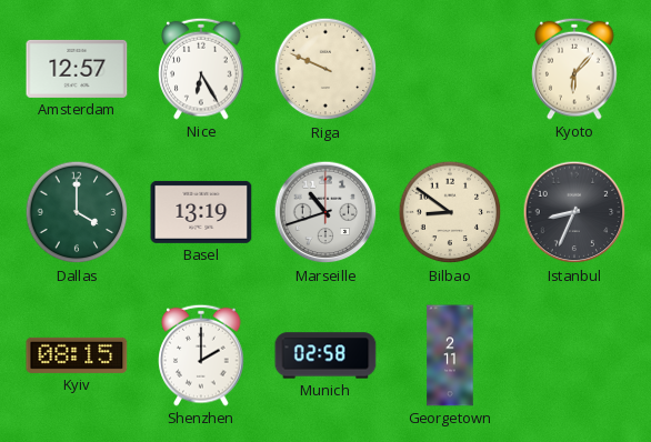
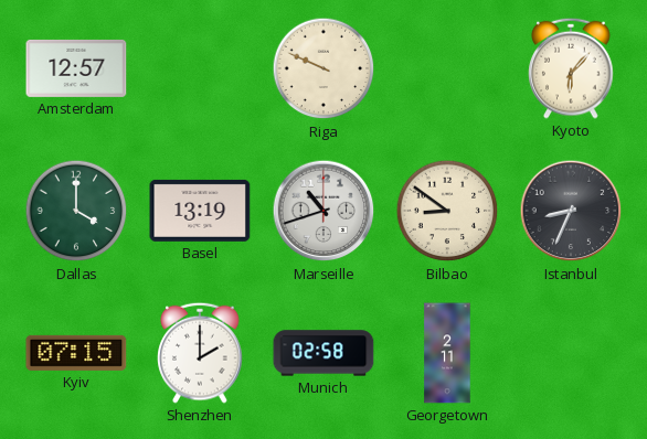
Nice: 6:25 -> none
Kyiv: 08:15 -> 07:15
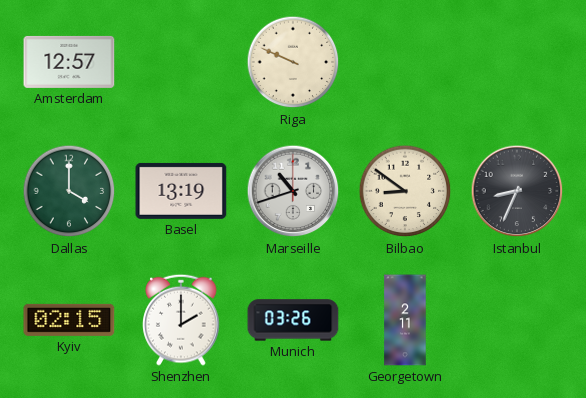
Kyoto: 6:07 -> none
Kyiv: 07:15 -> 02:15
Munich: 02:58 -> 03:26
